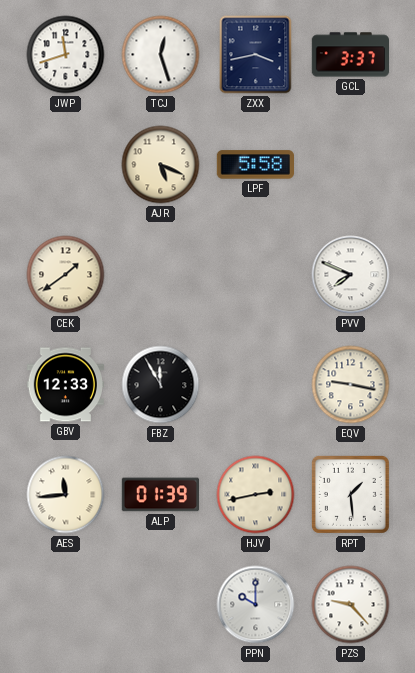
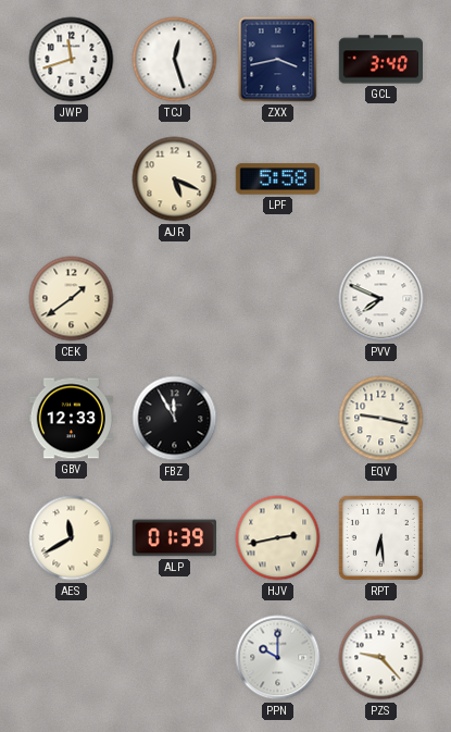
GCL: 3:37 -> 3:40
AES: 11:44 -> 11:40
RPT: 1:29 -> 6:29
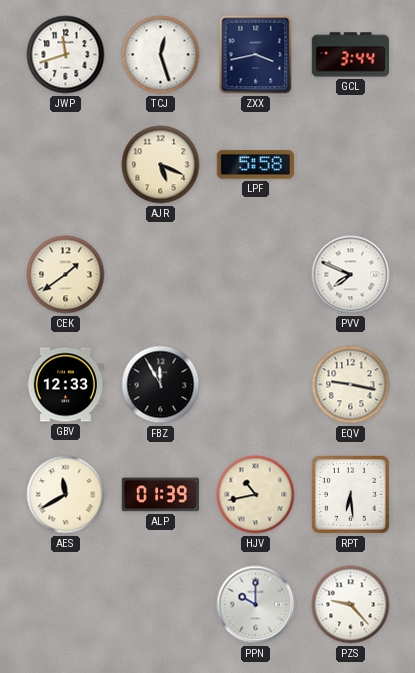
GCL: 3:40 -> 3:44
HJV: 2:43 -> 10:43
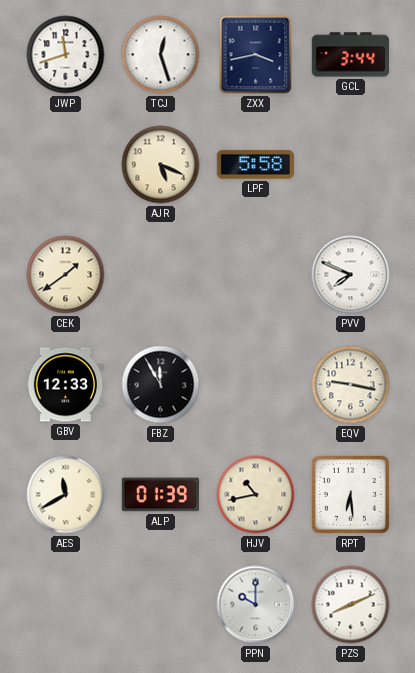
PZS: 9:23 -> 8:11
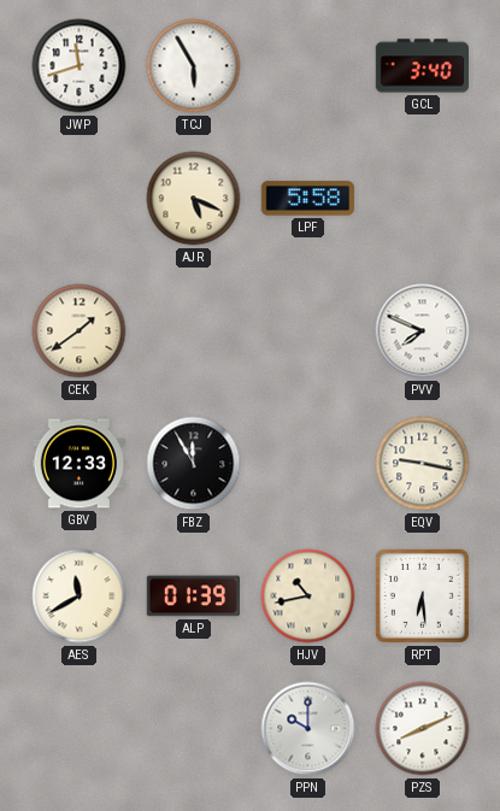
TCJ: 12:27 -> 5:55
ZXX: 3:43 -> none
GCL: 3:44 -> 3:40
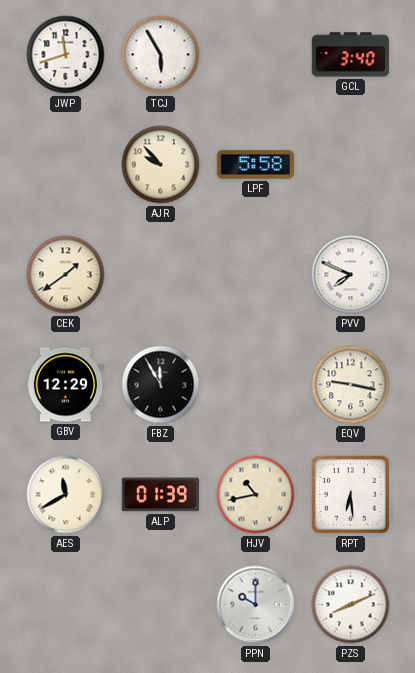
AJR: 5:19 -> 9:53
GBV: 12:33 -> 12:29
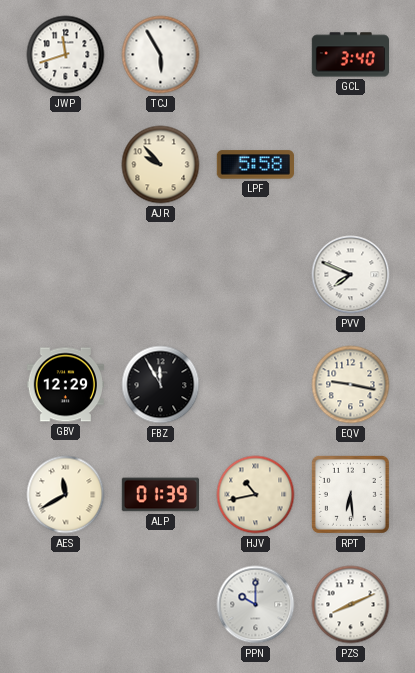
CEK: 1:39 -> none
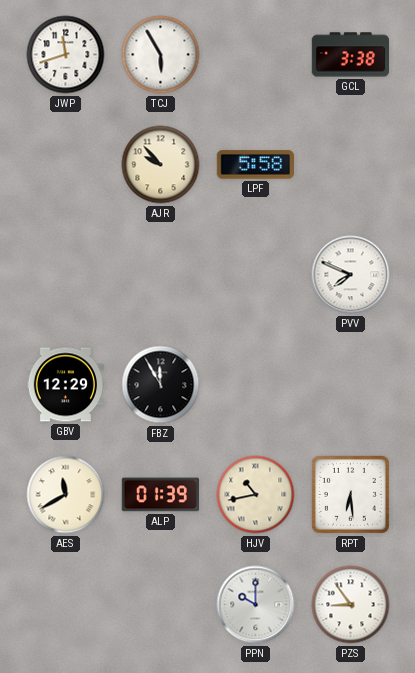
GCL: 3:40 -> 3:38
EQV: 9:17 -> none
PZS: 8:11 -> 8:54
